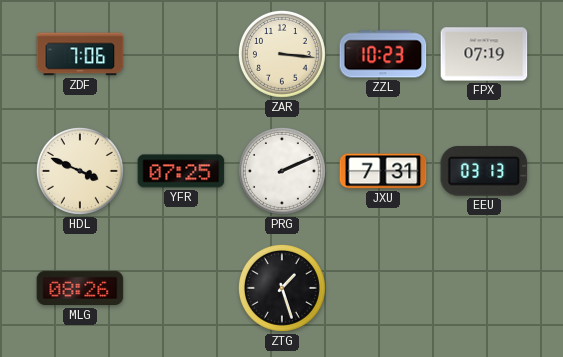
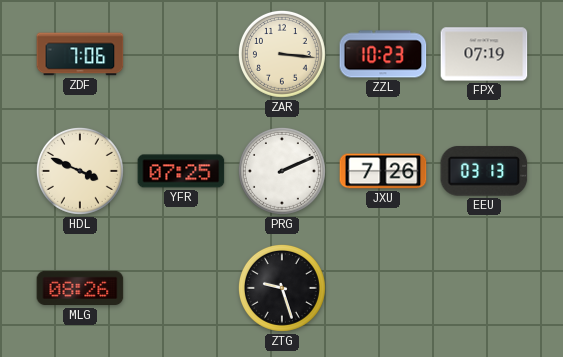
JXU: 7:31 -> 7:26
ZTG: 1:27 -> 9:27
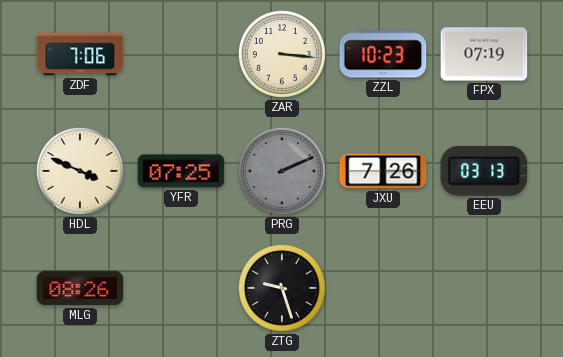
PRG dial: white -> grey
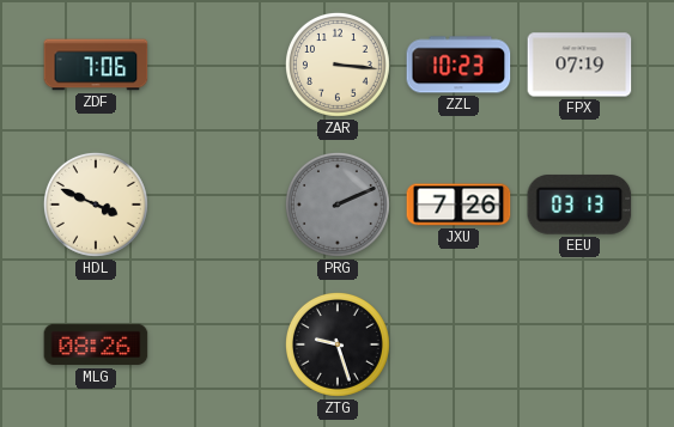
YFR: 07:25 -> none
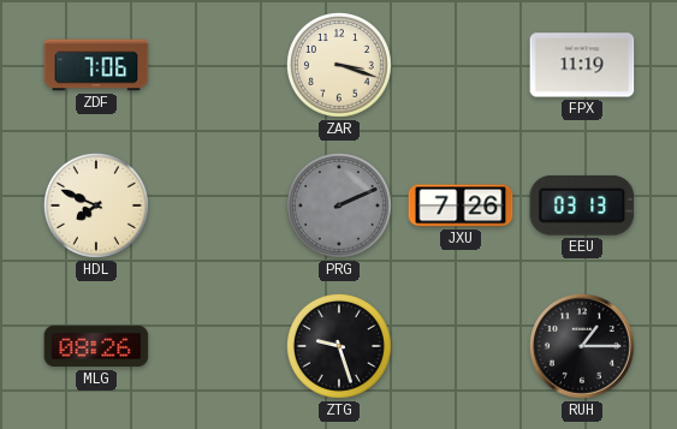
ZAR: 3:16 -> 3:18
ZZL: 10:23 -> none
FPX: 07:19 -> 11:19
HDL: 3:49 -> 7:49
RUH: none -> 1:15
